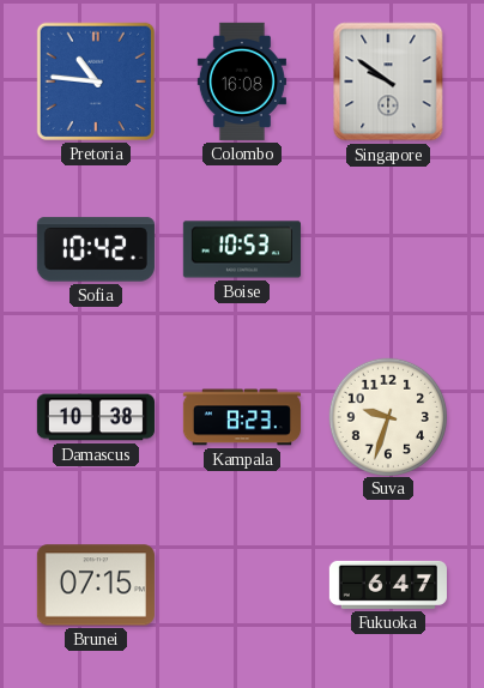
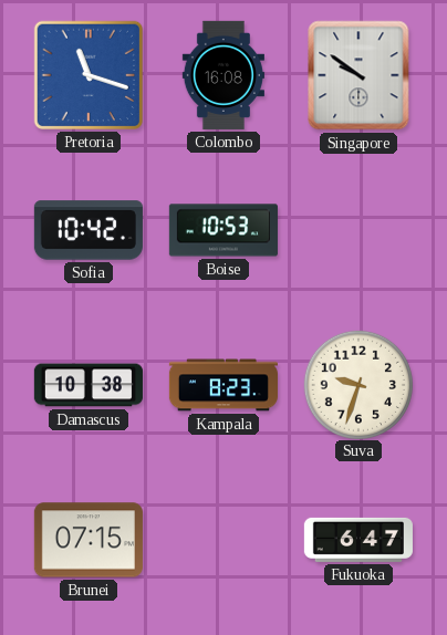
Pretoria: 10:46 -> 11:18
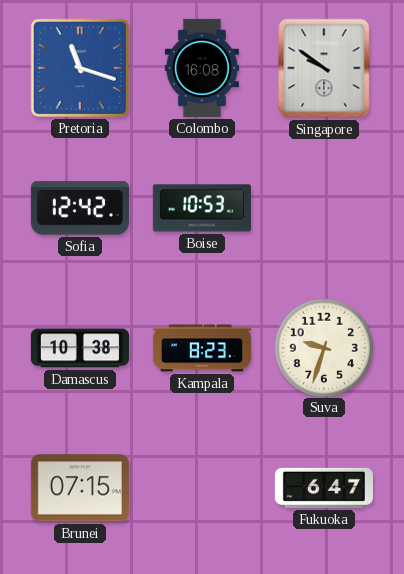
Sofia: 10:42 -> 12:42
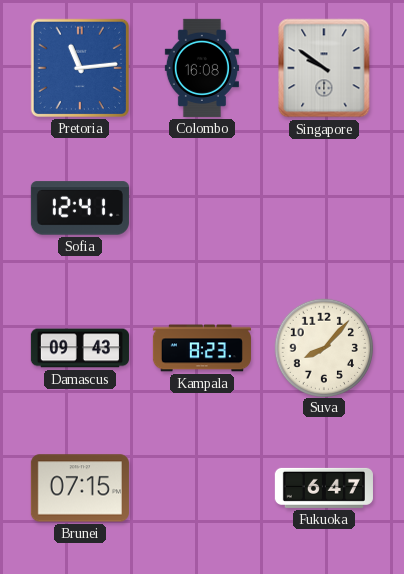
Pretoria: 11:18 -> 11:14
Sofia: 12:42 -> 12:41
Boise: 10:53 -> none
Damascus: 10:38 -> 09:43
Suva: 9:33 -> 8:07
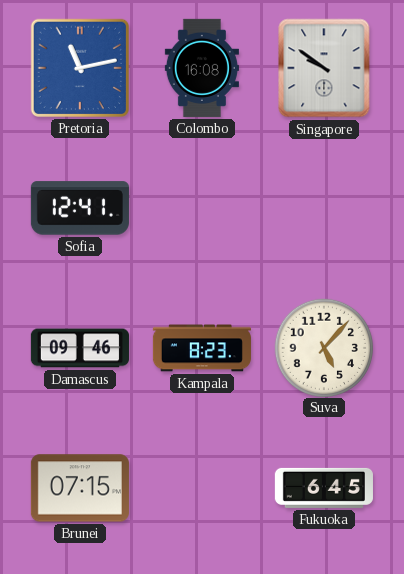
Pretoria: 11:14 -> 11:13
Damascus: 09:43 -> 09:46
Suva: 8:07 -> 5:07
Fukuoka: 6:47 -> 6:45
